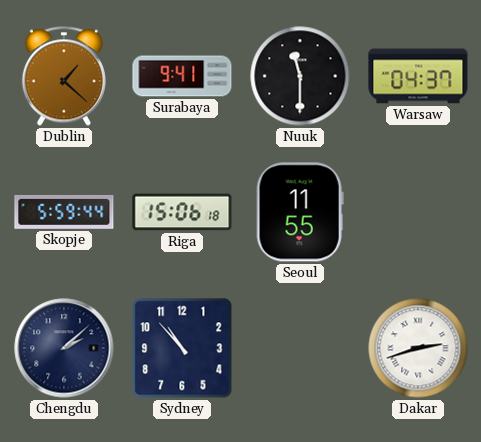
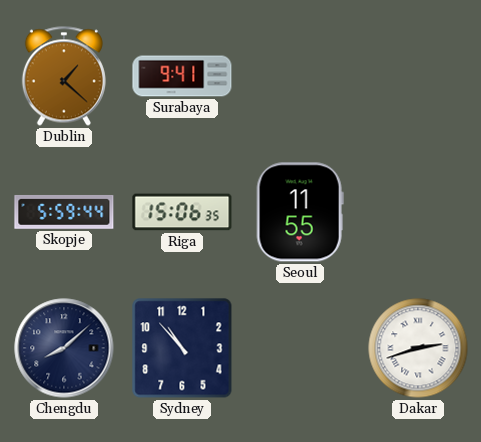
Nuuk: 11:30 -> none
Warsaw: 04:37 -> none
Riga: 15:06:18 -> 15:06:35
Chengdu: 2:08 -> 8:08
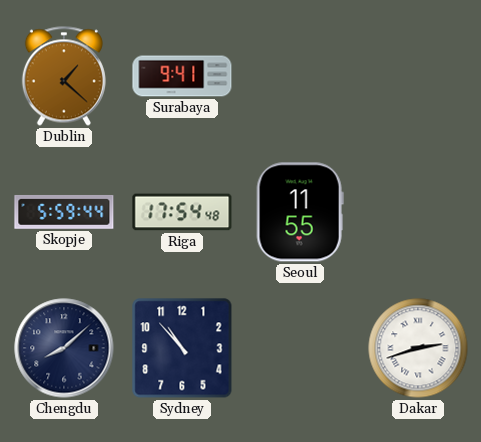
Riga: 15:06 -> 17:54
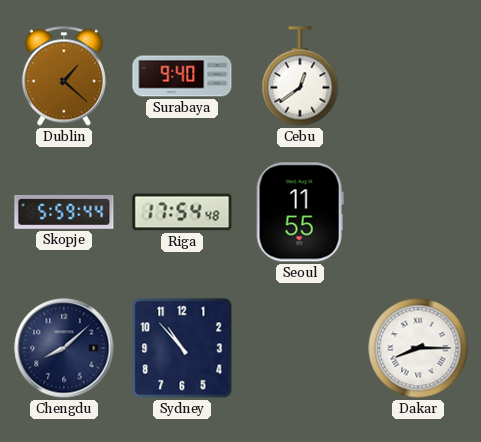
Surabaya: 9:41 -> 9:40
Cebu: none -> 12:39
Dakar: 2:42 -> 8:15
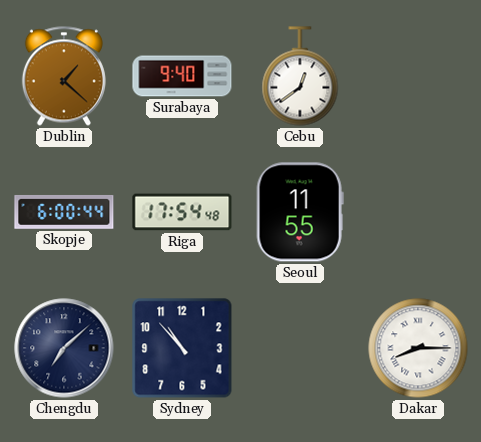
Skopje: 5:59 -> 6:00
Chengdu: 8:08 -> 7:08
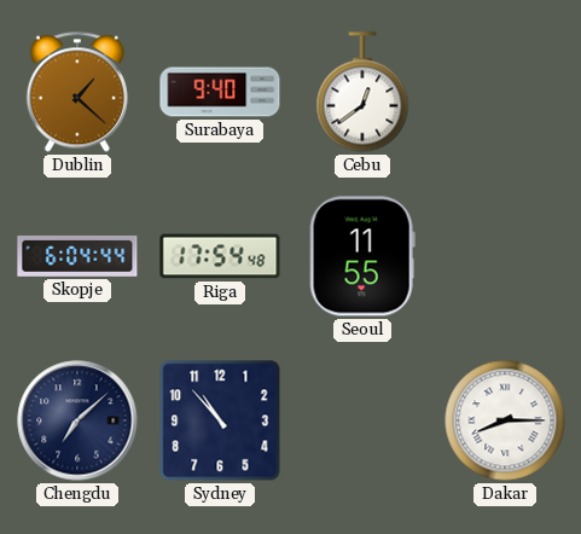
Skopje: 6:00 -> 6:04
